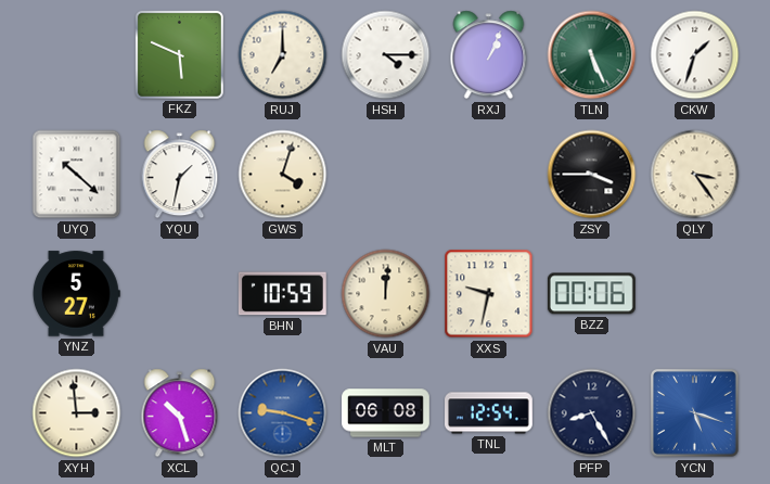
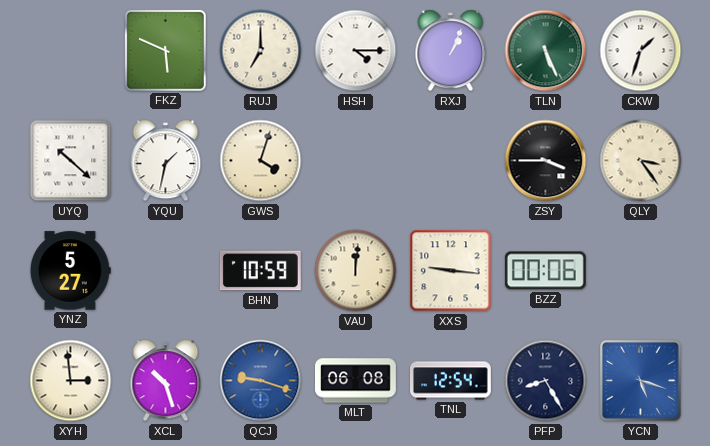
XXS: 9:32 -> 9:16
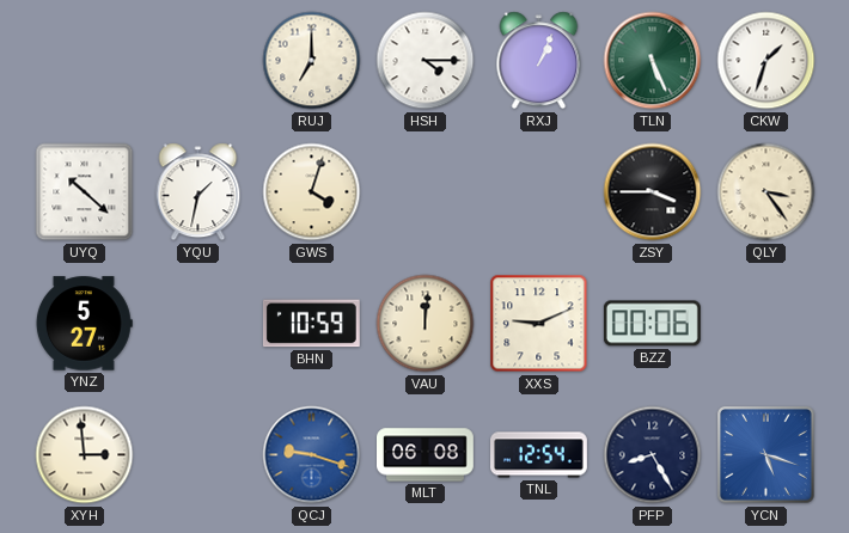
FKZ: 5:49 -> none
XXS: 9:16 -> 9:11
XCL: 10:27 -> none
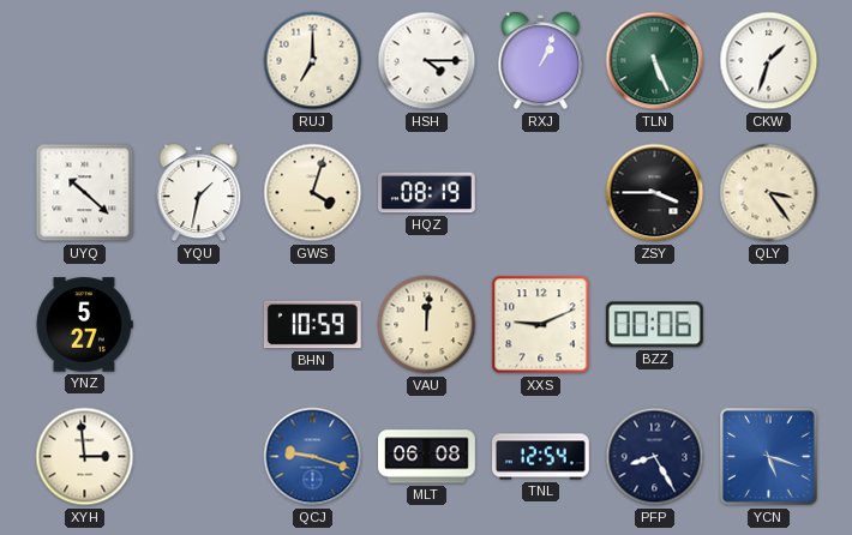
HQZ: none -> 08:19
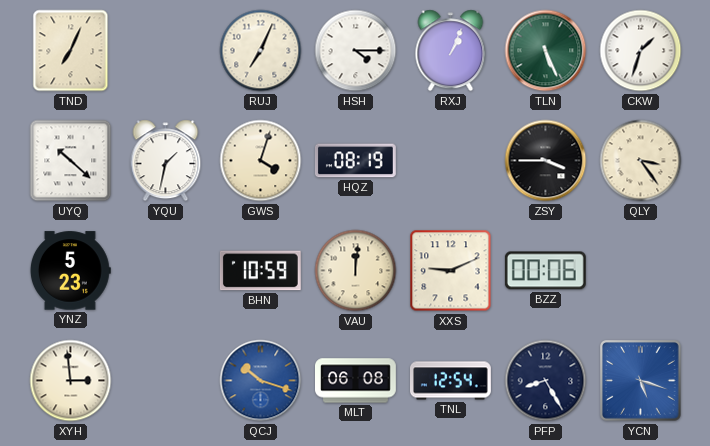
TND: none -> 7:04
RUJ: 7:00 -> 7:04
YNZ: 5:27 -> 5:23
QCJ: 9:18 -> 10:18
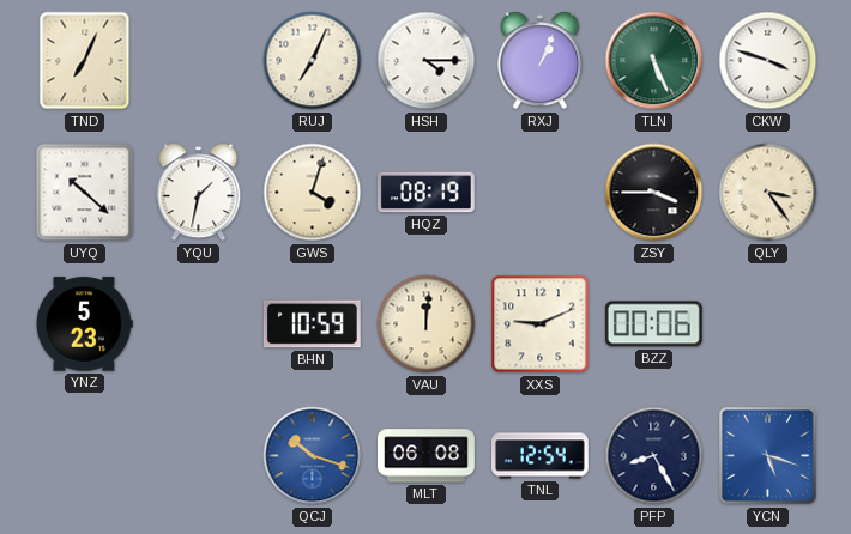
CKW: 1:33 -> 3:48
XYH: 2:59 -> none
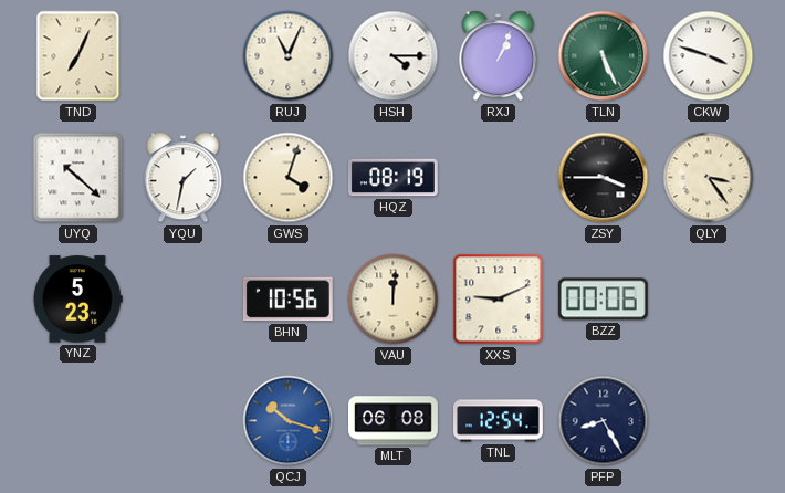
RUJ: 7:04 -> 11:04
BHN: 10:59 -> 10:56
YCN: 5:18 -> none
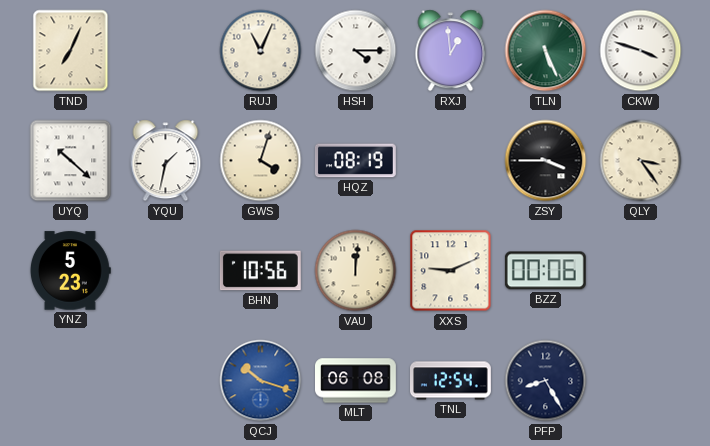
RXJ: 1:04 -> 12:59
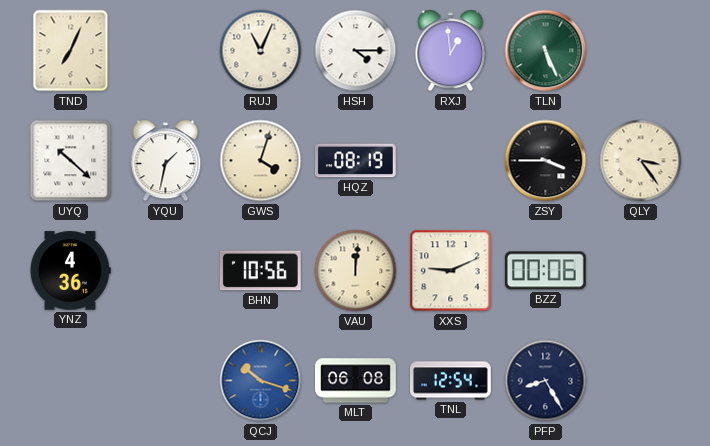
CKW: 3:48 -> none
YNZ: 5:23 -> 4:36
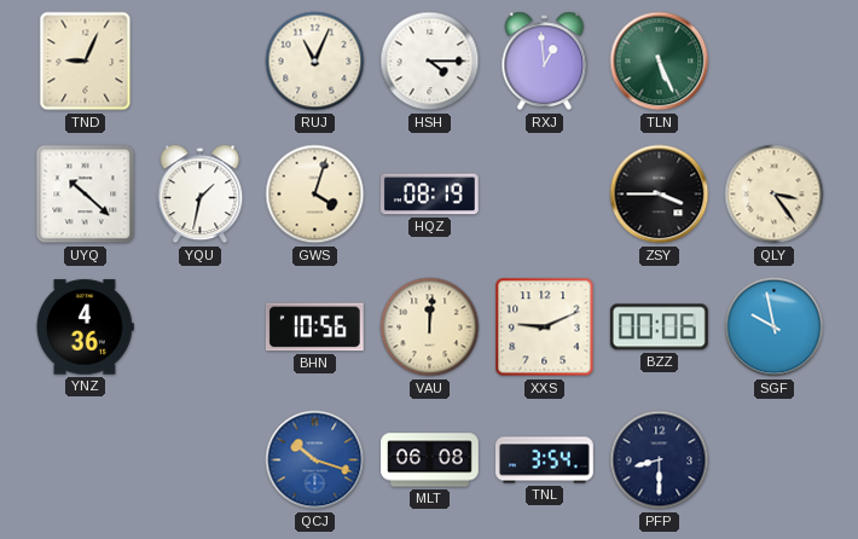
TND: 7:04 -> 9:04
SGF: none -> 9:58
TNL: 12:54 -> 3:54
PFP: 8:25 -> 8:30
